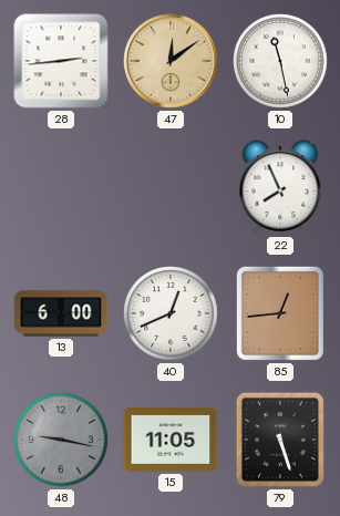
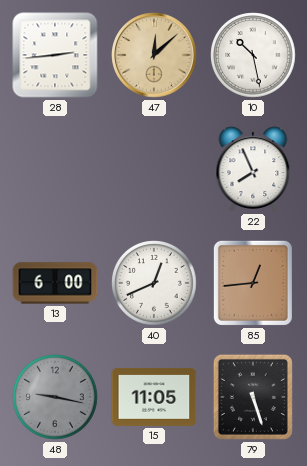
47: 12:09 -> 12:08
10: 11:28 -> 10:28
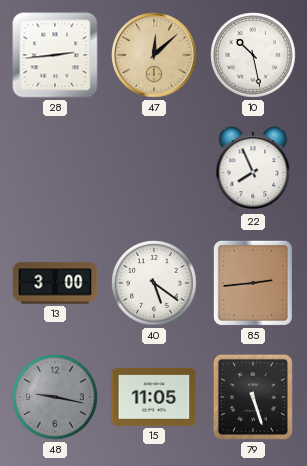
13: 6:00 -> 3:00
40: 12:41 -> 5:21
85: 12:44 -> 2:44
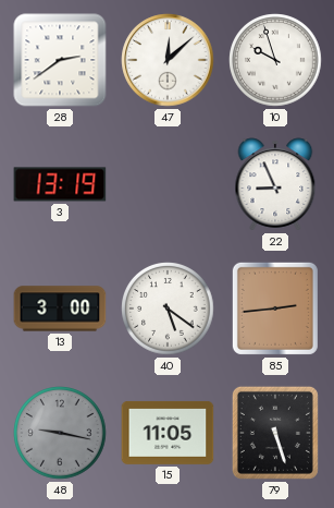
28: 2:44 -> 2:39
47 dial: champagne -> white
10: 10:28 -> 9:57
3: none -> 13:19
22: 7:56 -> 8:56
